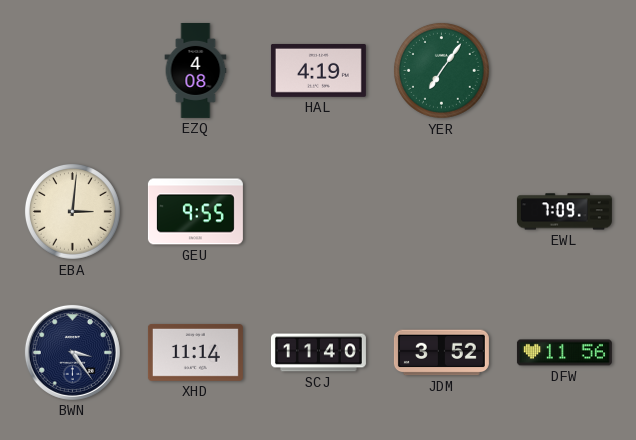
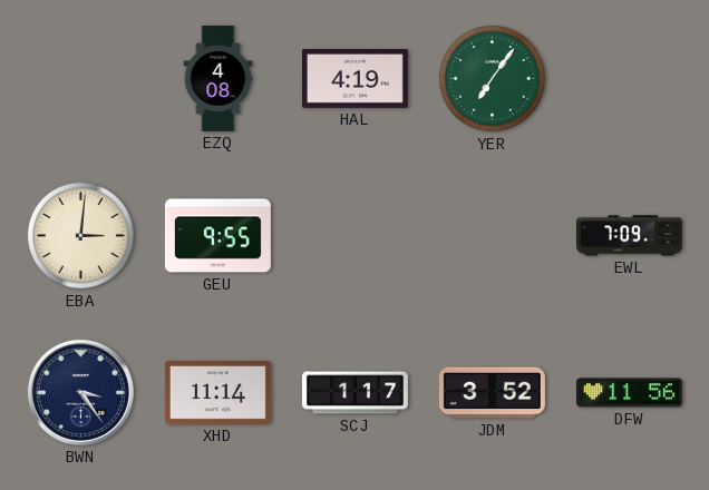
SCJ: 11:40 -> 1:17
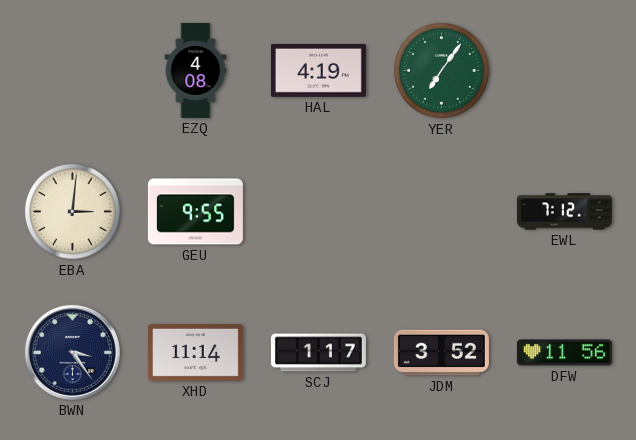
EWL: 7:09 -> 7:12
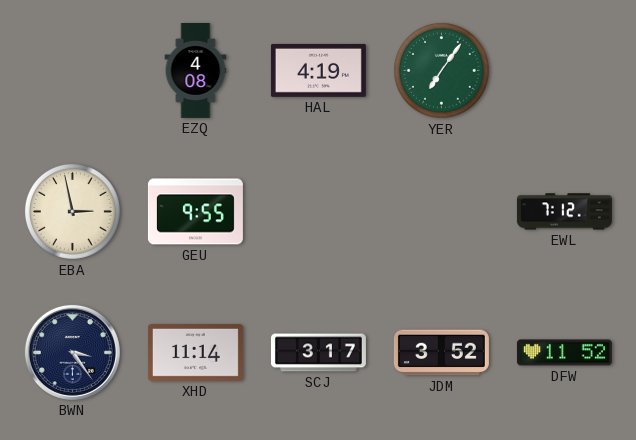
EBA: 3:01 -> 2:58
SCJ: 1:17 -> 3:17
DFW: 11:56 -> 11:52
